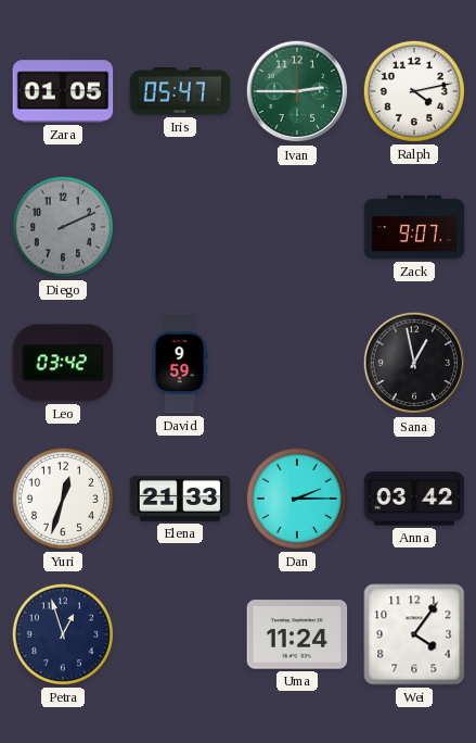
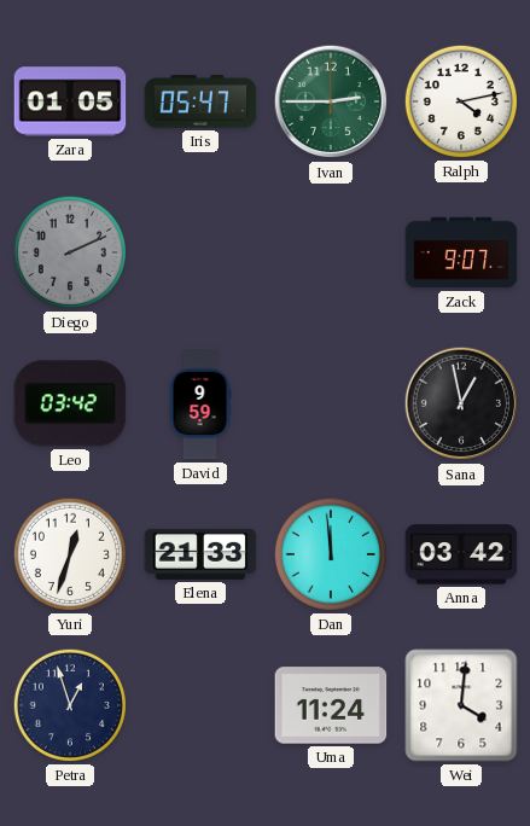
Dan: 2:15 -> 11:59
Wei: 4:06 -> 4:01
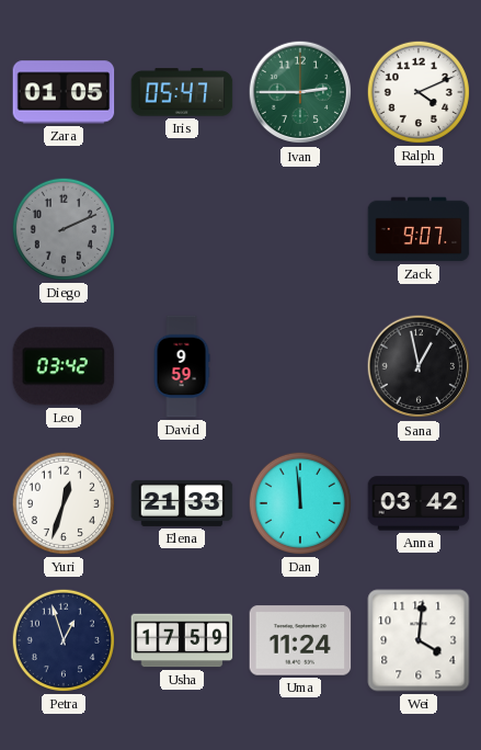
Ralph: 4:13 -> 4:11
Usha: none -> 17:59
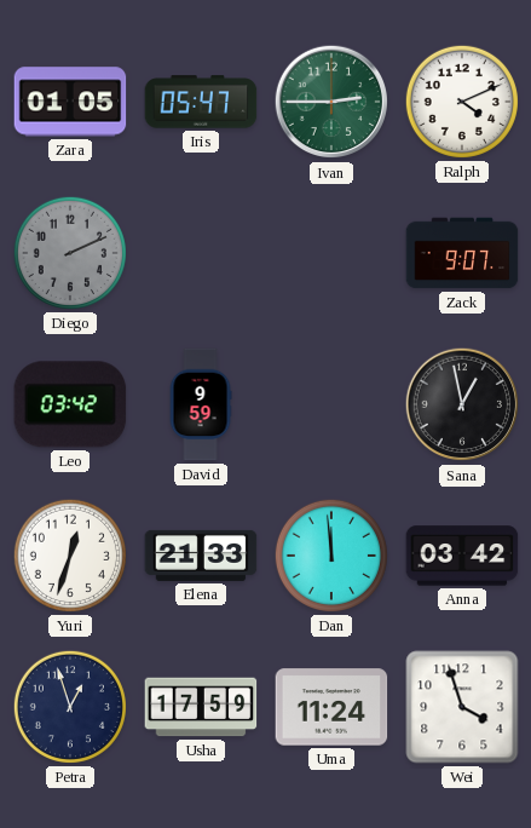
Wei: 4:01 -> 3:57
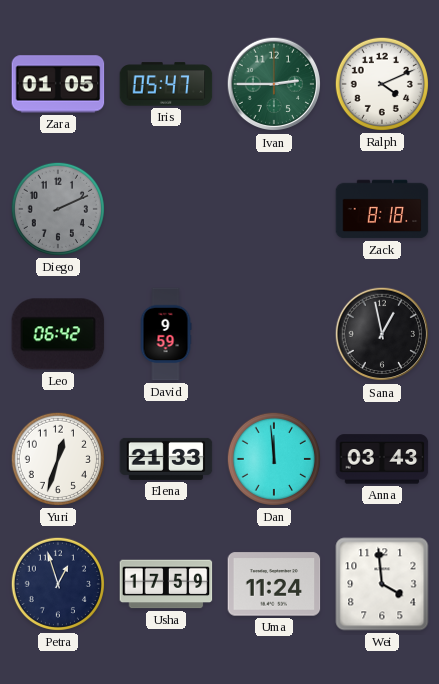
Zack: 9:07 -> 8:18
Leo: 03:42 -> 06:42
Anna: 03:42 -> 03:43
Wei: 3:57 -> 3:59
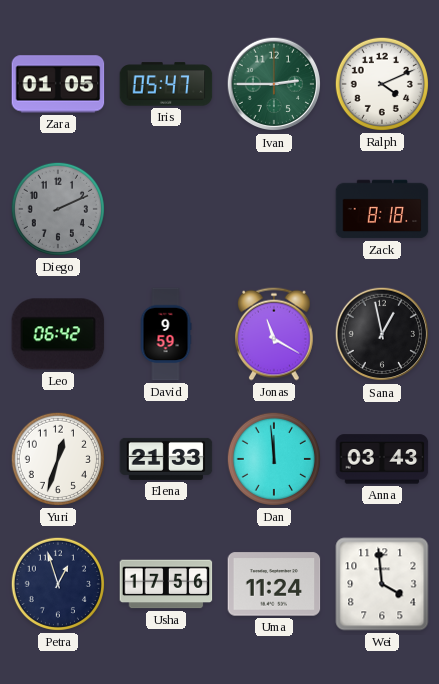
Jonas: none -> 11:20
Usha: 17:59 -> 17:56
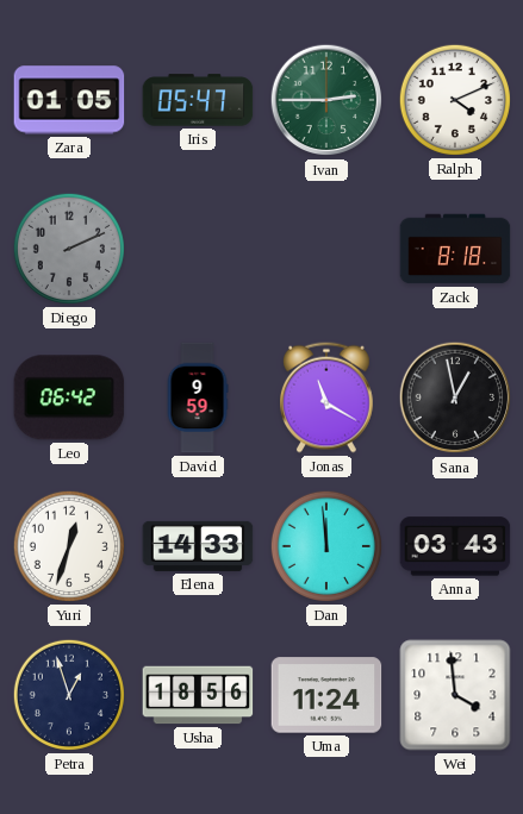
Elena: 21:33 -> 14:33
Usha: 17:56 -> 18:56
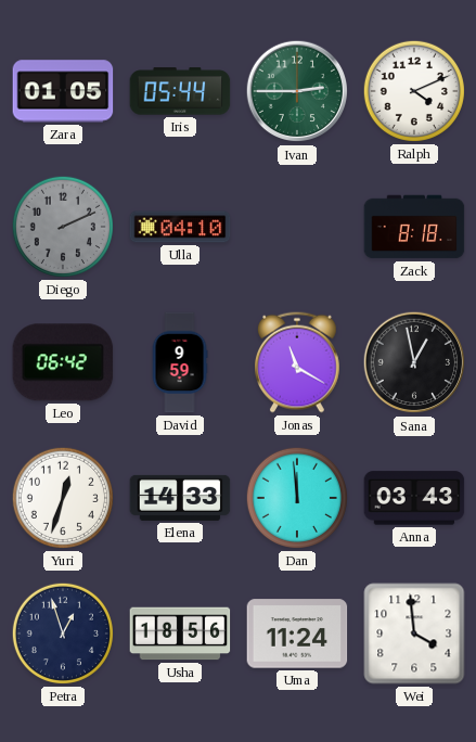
Iris: 05:47 -> 05:44
Ulla: none -> 04:10
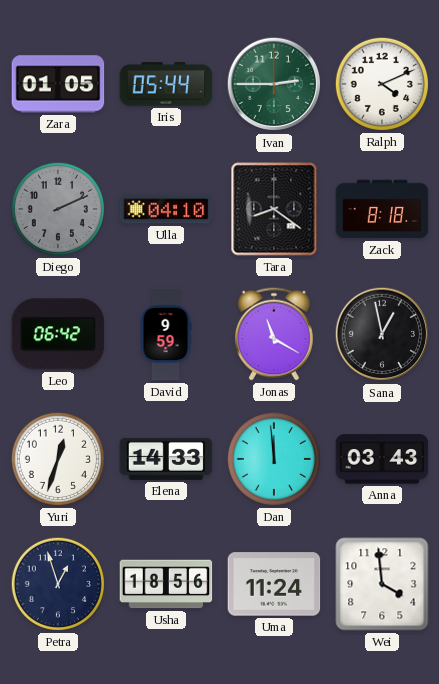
Tara: none -> 8:21
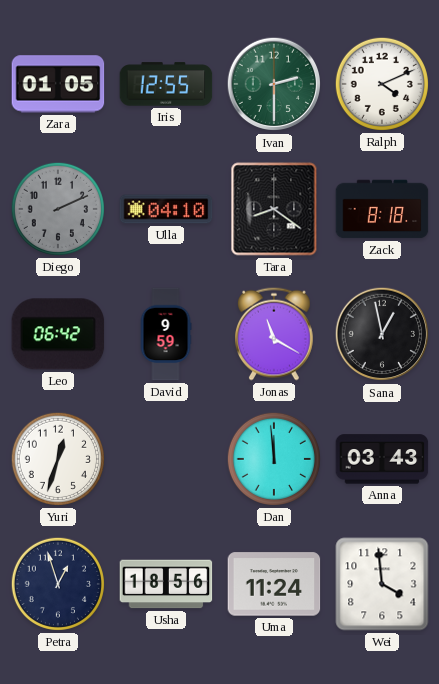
Iris: 05:44 -> 12:55
Ivan: 2:45 -> 2:30
Elena: 14:33 -> none
